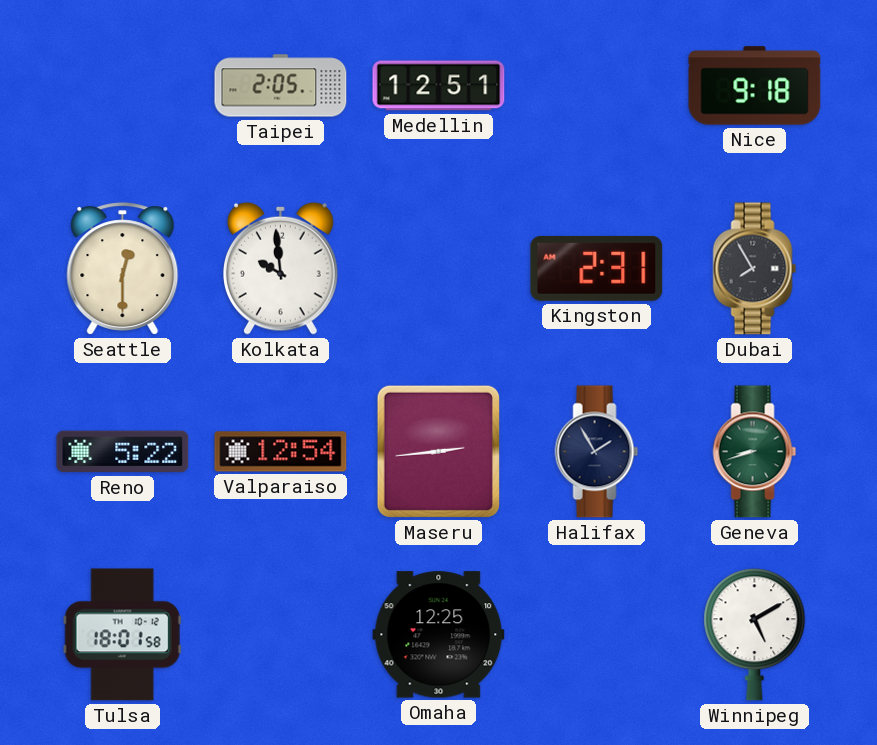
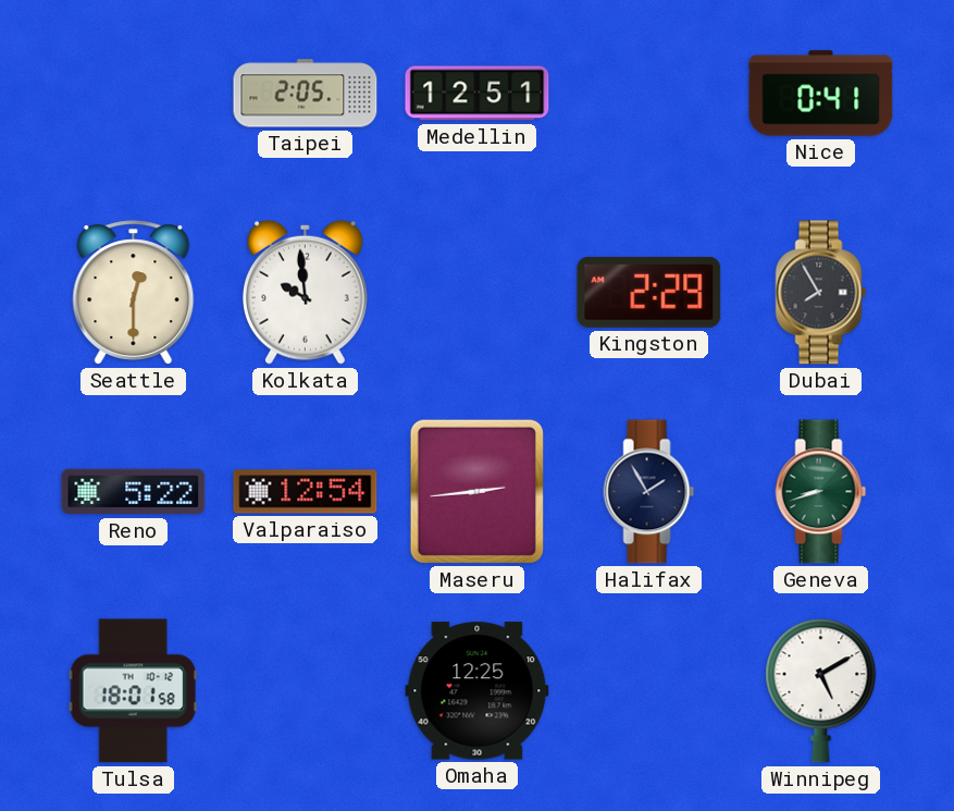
Nice: 9:18 -> 0:41
Kingston: 2:31 -> 2:29
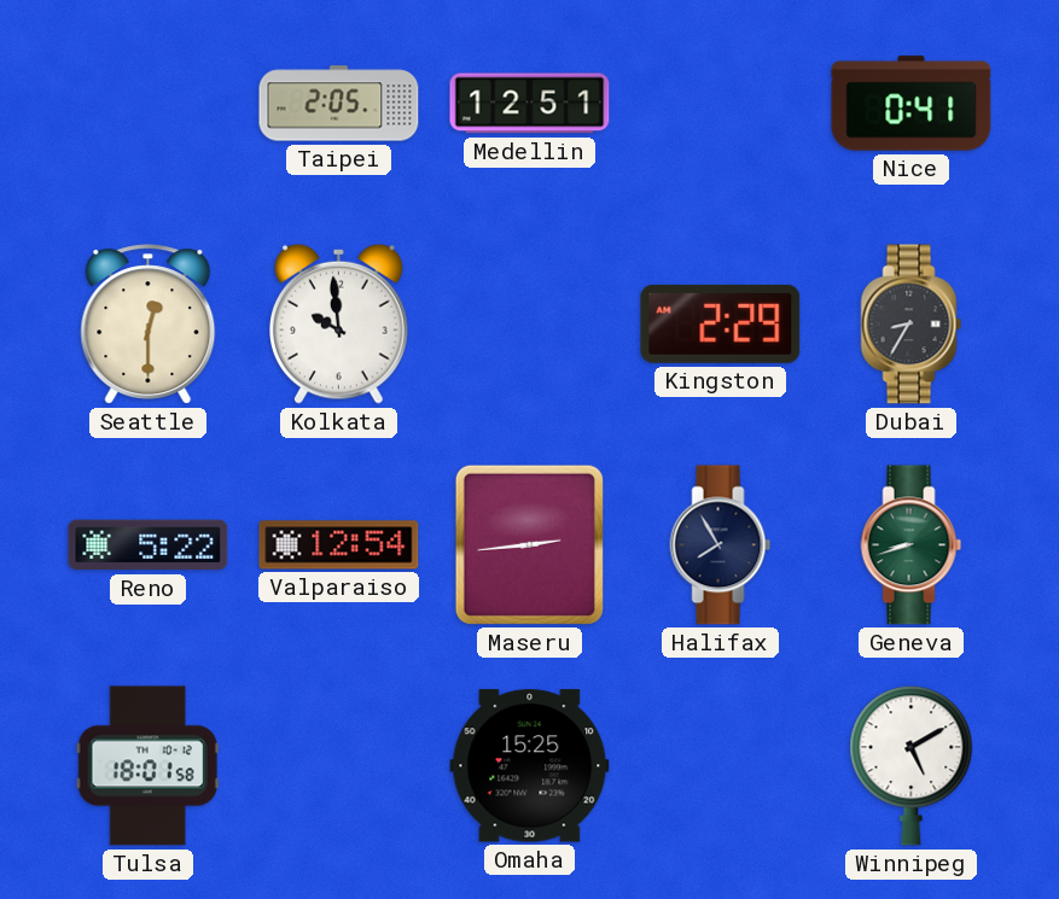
Dubai: 7:55 -> 8:35
Halifax: 1:55 -> 7:55
Omaha: 12:25 -> 15:25
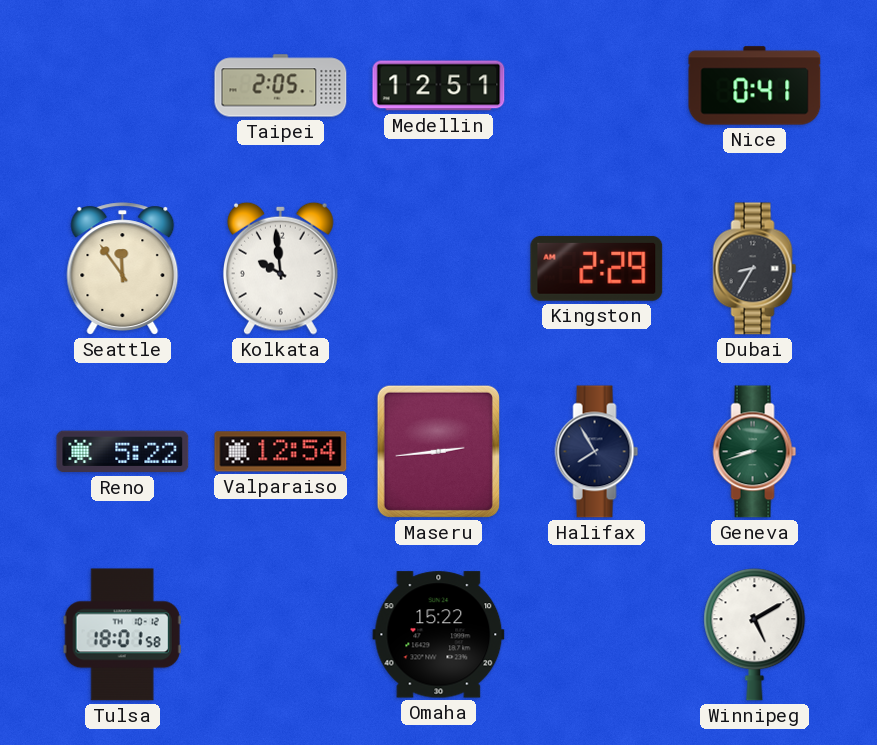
Seattle: 12:30 -> 11:54
Omaha: 15:25 -> 15:22
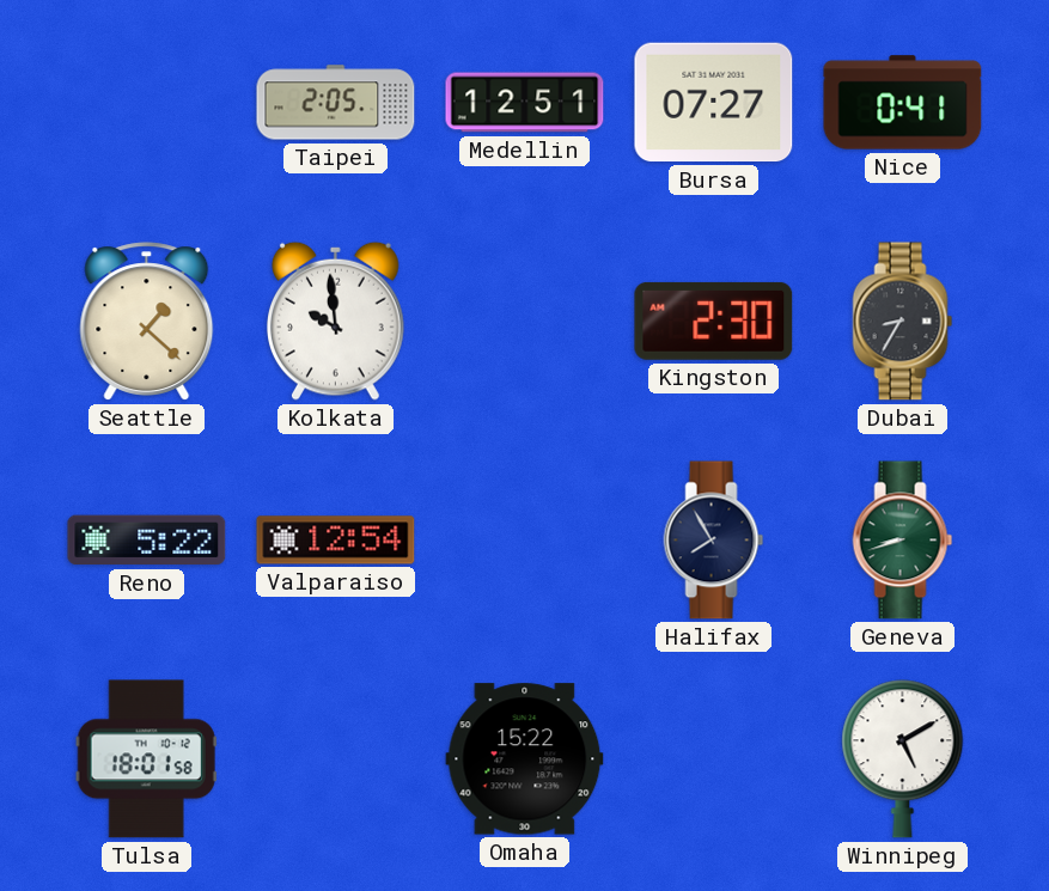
Bursa: none -> 07:27
Seattle: 11:54 -> 1:22
Kingston: 2:29 -> 2:30
Maseru: 2:44 -> none
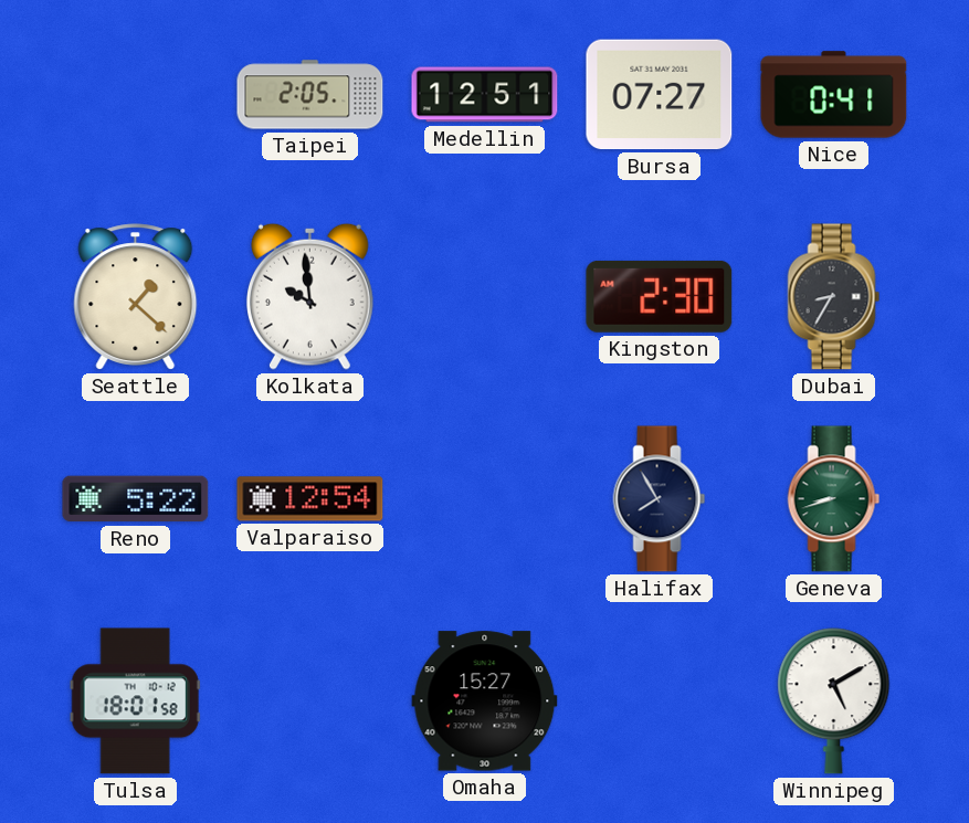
Omaha: 15:22 -> 15:27
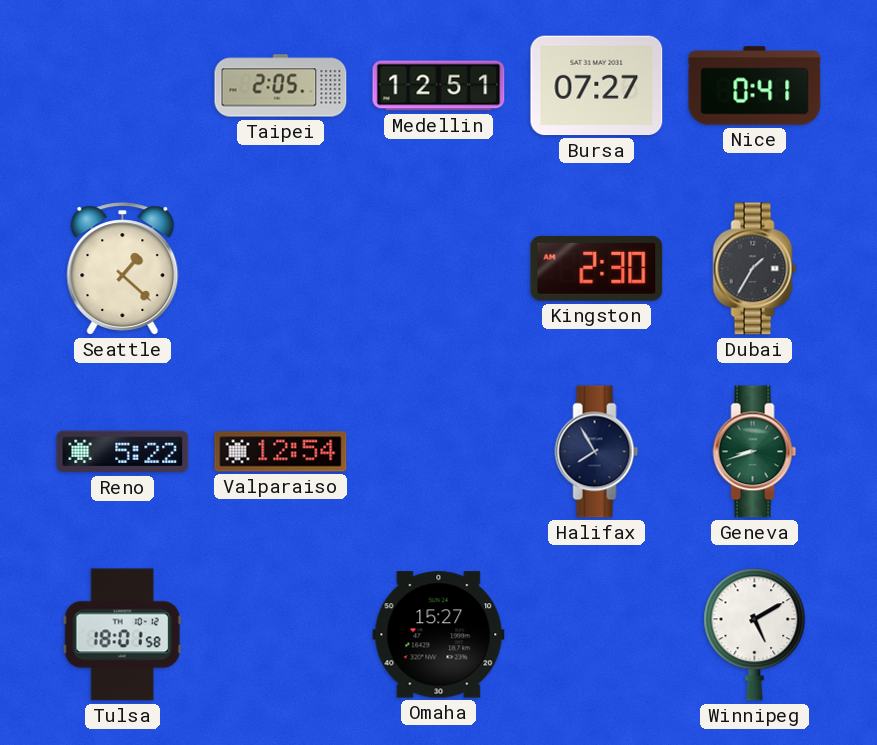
Kolkata: 9:59 -> none
Dubai: 8:35 -> 1:35
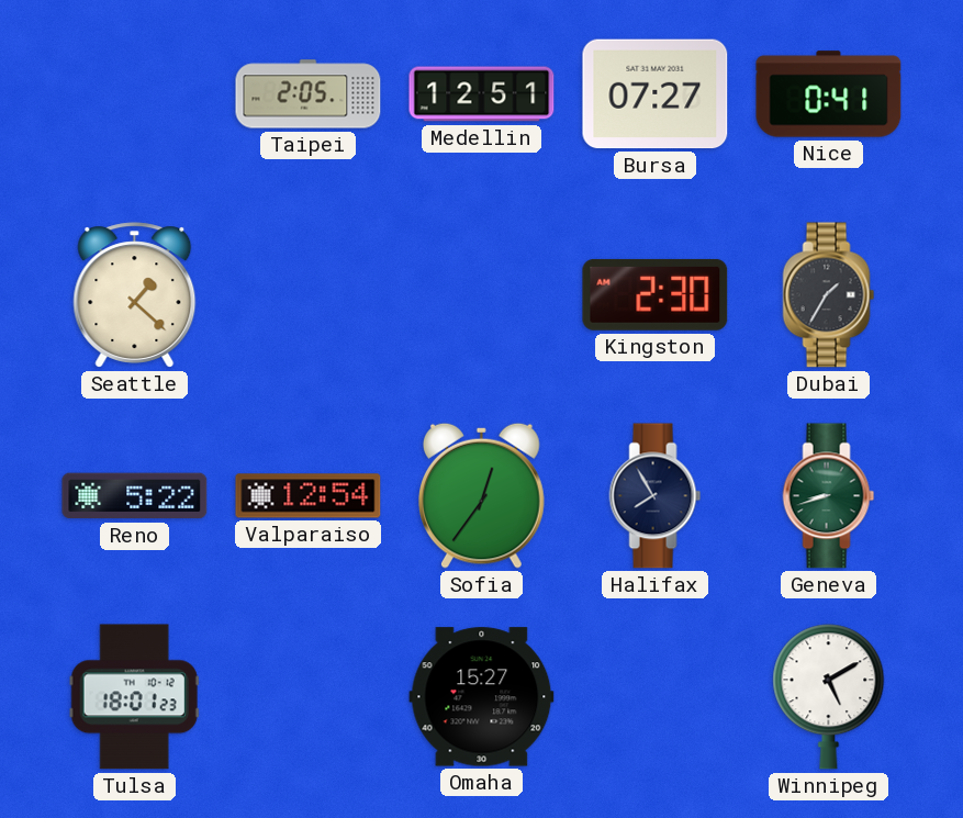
Sofia: none -> 12:36
Tulsa: 18:01:58 -> 18:01:23
